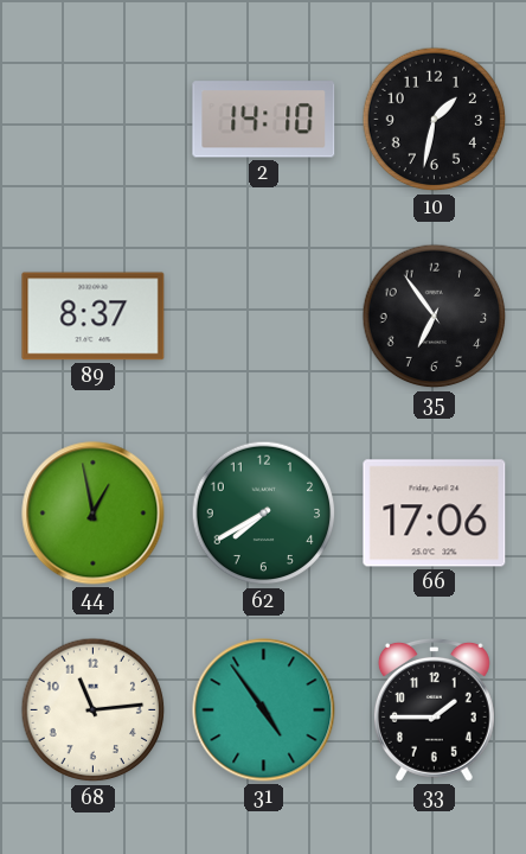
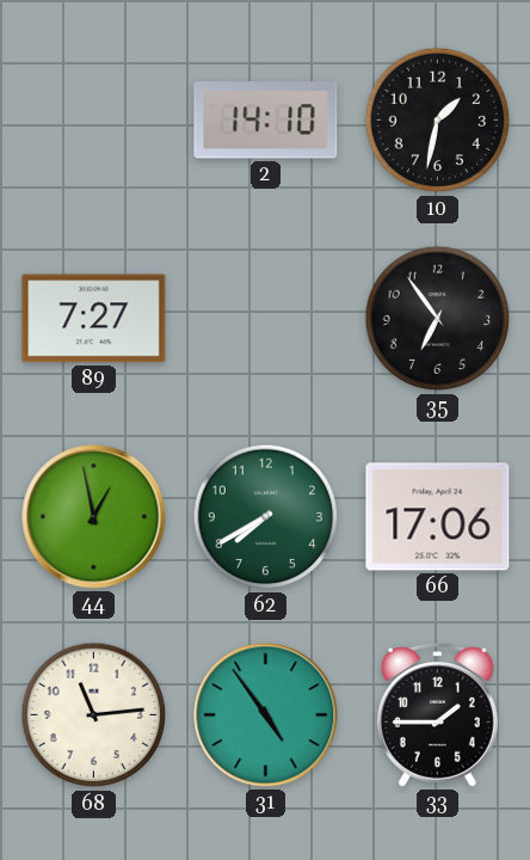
89: 8:37 -> 7:27
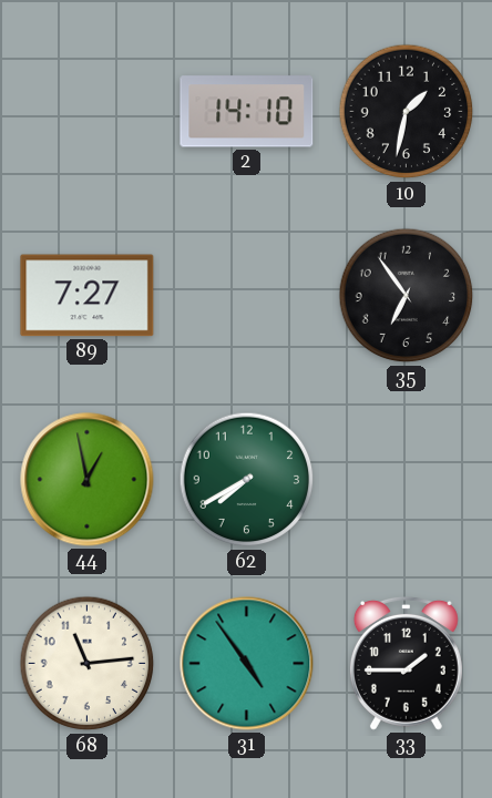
66: 17:06 -> none
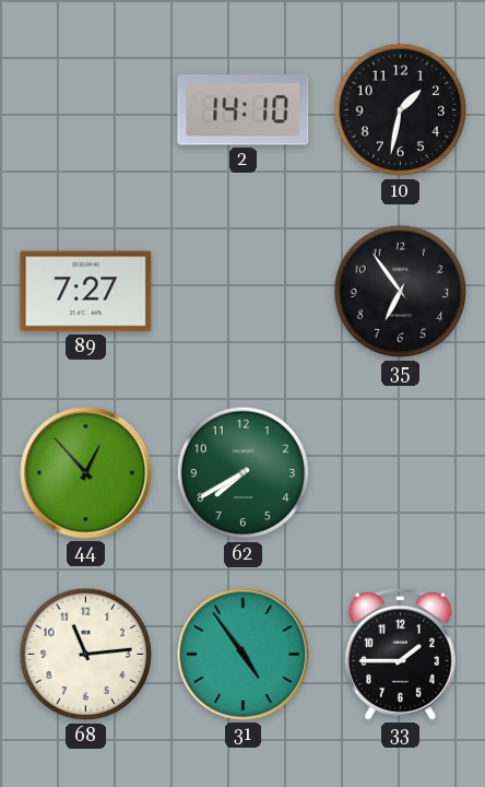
44: 12:58 -> 12:53
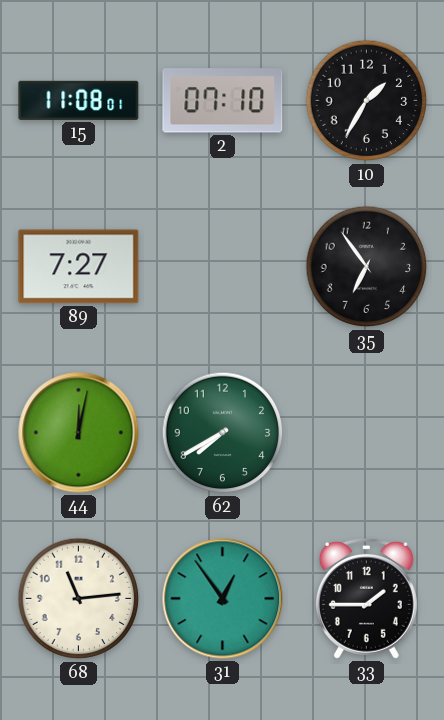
15: none -> 11:08
2: 14:10 -> 07:10
10: 1:32 -> 1:35
44: 12:53 -> 12:02
31: 4:54 -> 12:54
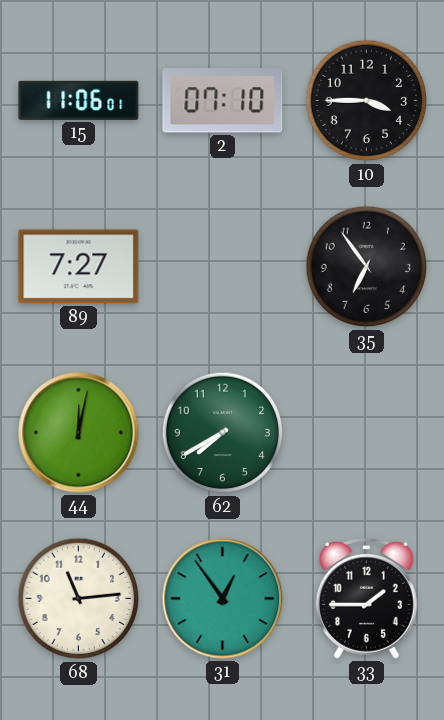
15: 11:08 -> 11:06
10: 1:35 -> 3:45
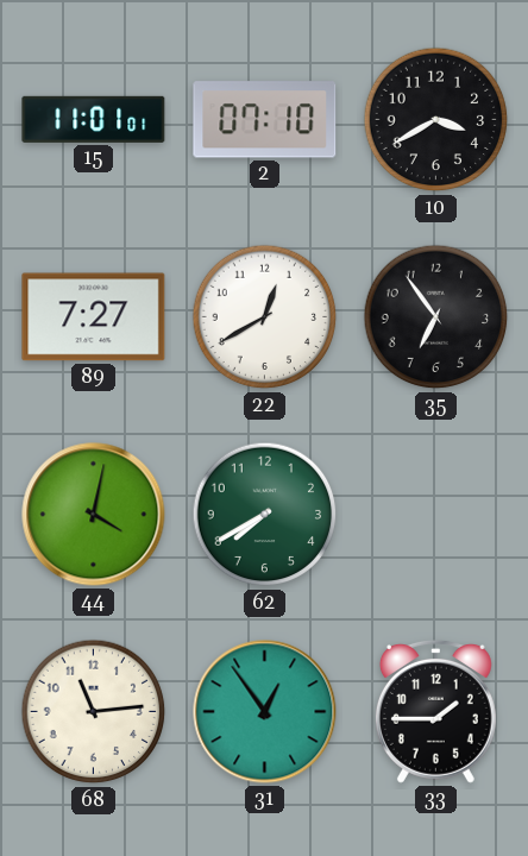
15: 11:06 -> 11:01
10: 3:45 -> 3:40
22: none -> 12:40
44: 12:02 -> 4:02
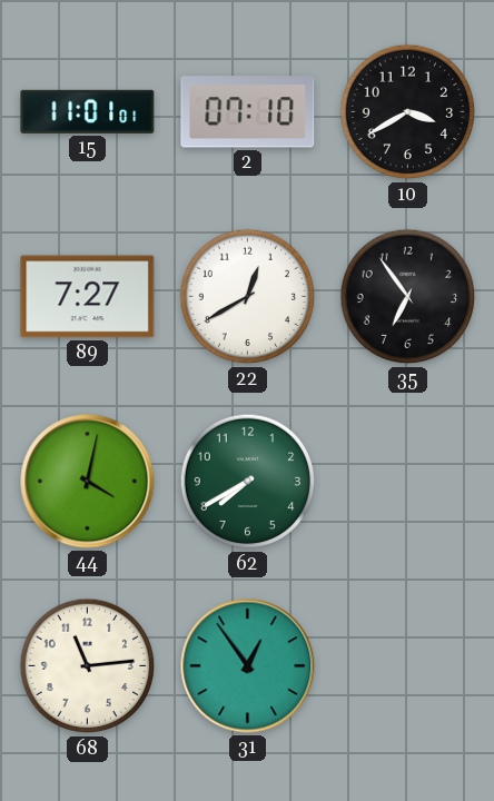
33: 1:45 -> none
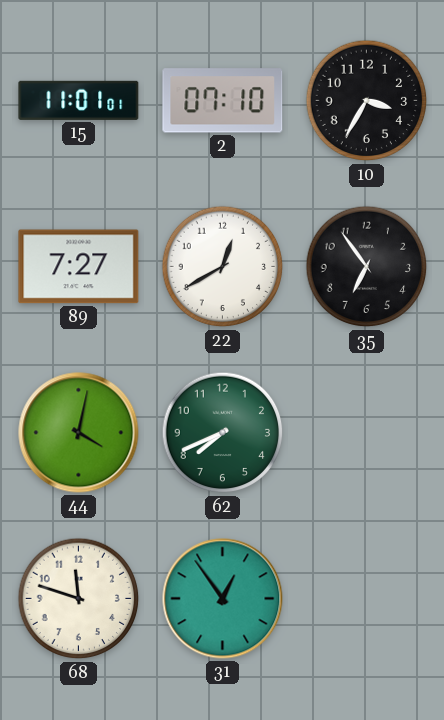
10: 3:40 -> 3:35
62: 7:40 -> 7:41
68: 11:14 -> 11:48
